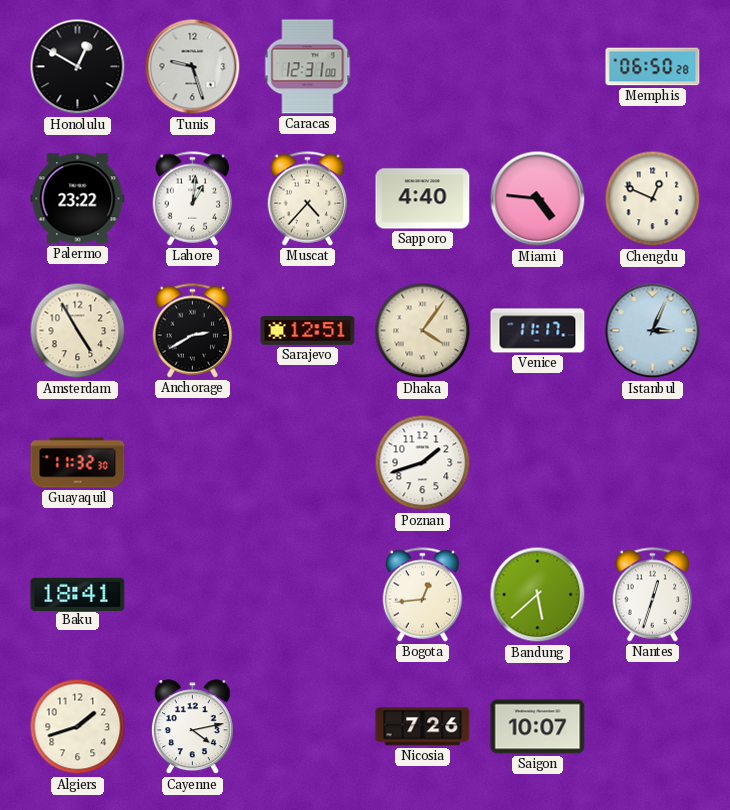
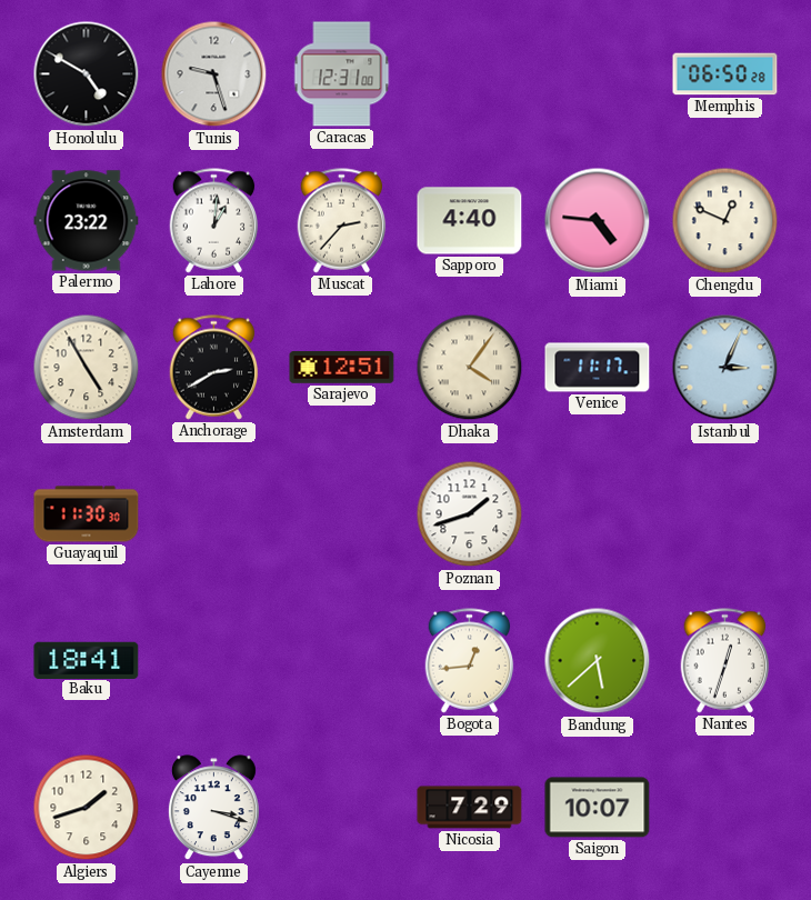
Honolulu: 12:50 -> 4:50
Muscat: 4:37 -> 2:37
Guayaquil: 11:32 -> 11:30
Cayenne: 4:13 -> 3:18
Nicosia: 7:26 -> 7:29
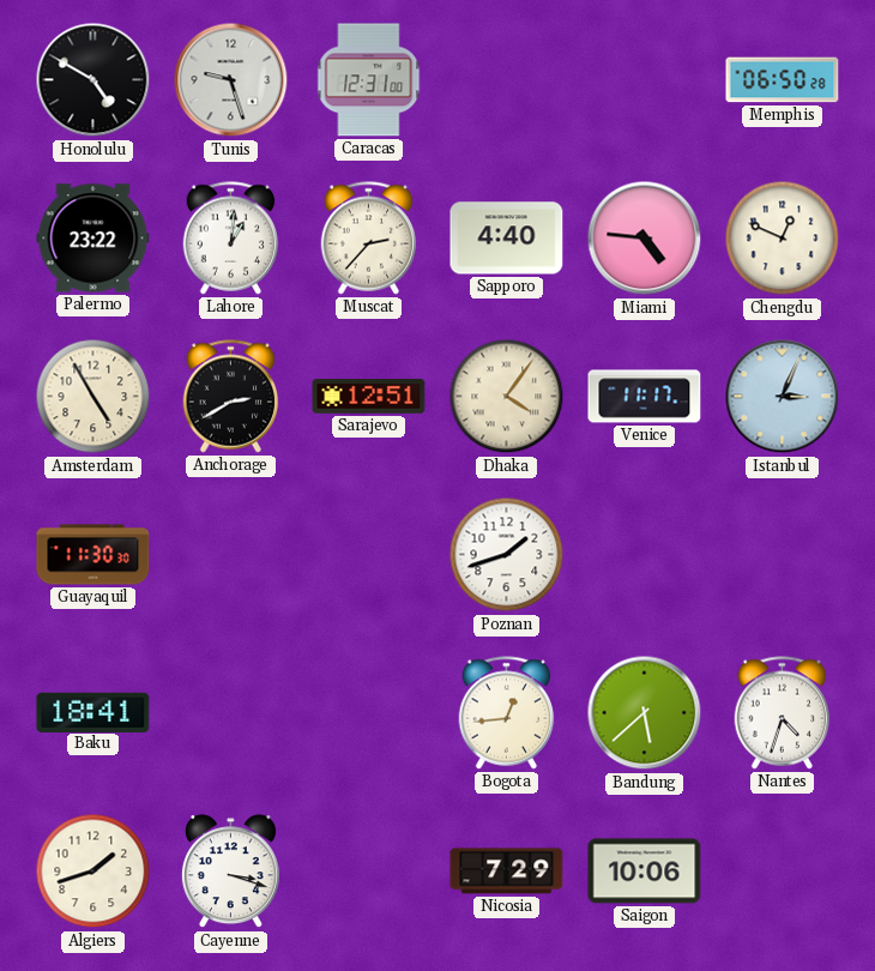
Nantes: 12:33 -> 4:33
Saigon: 10:07 -> 10:06
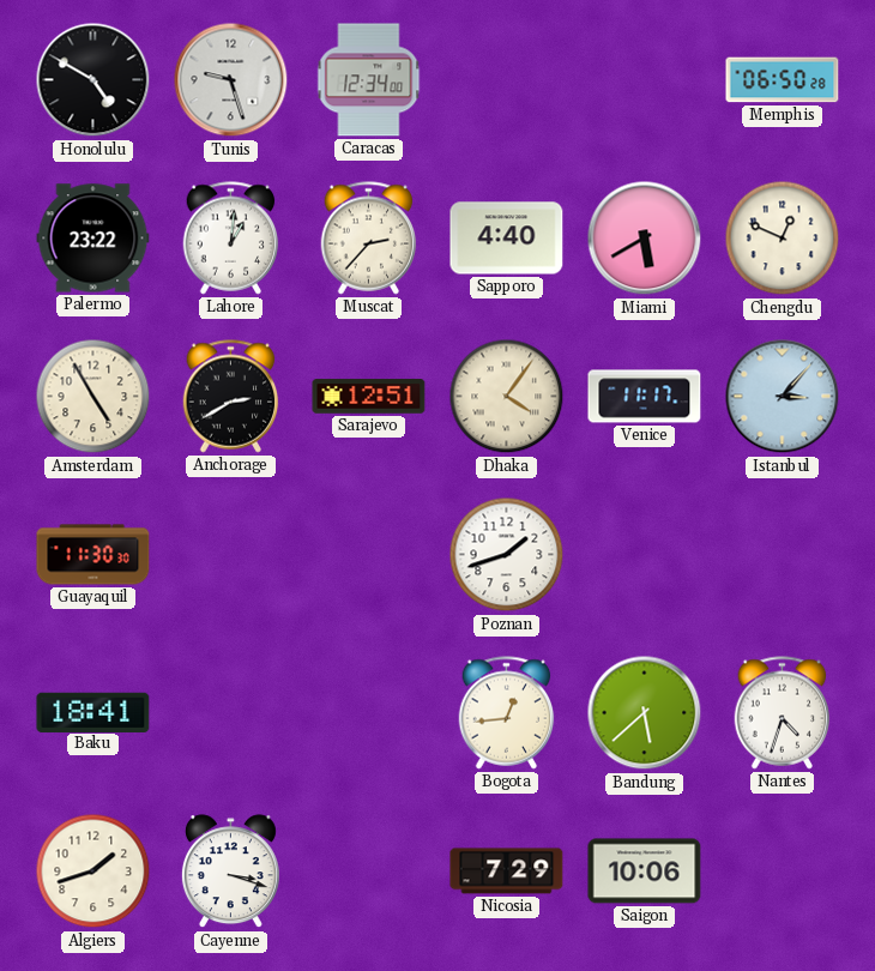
Caracas: 12:31 -> 12:34
Miami: 4:46 -> 5:40
Istanbul: 3:04 -> 3:07
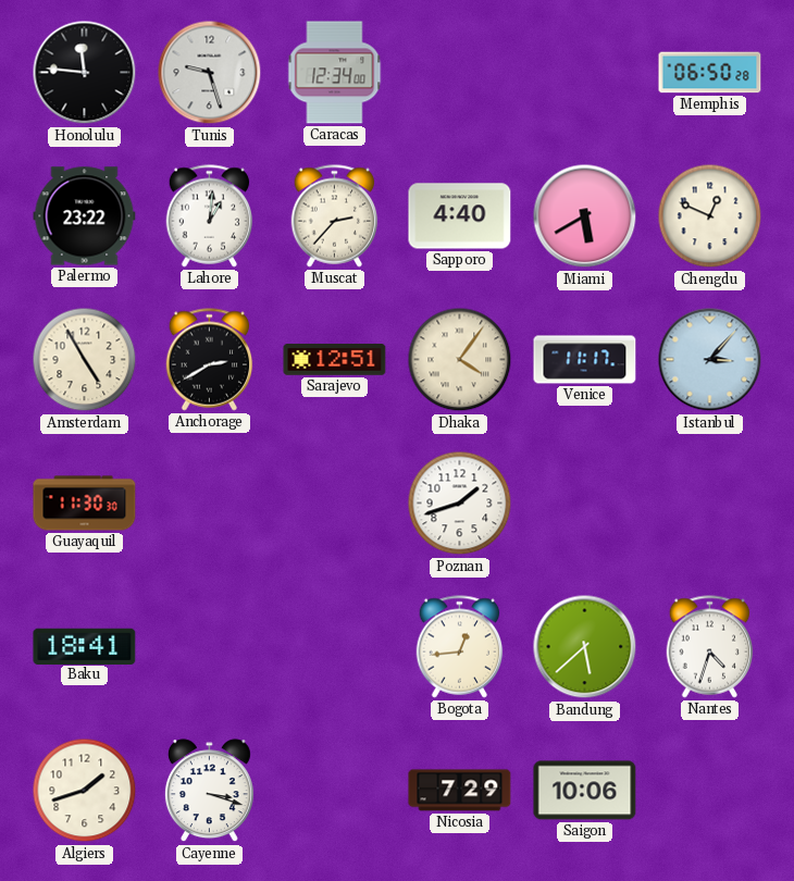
Honolulu: 4:50 -> 11:46
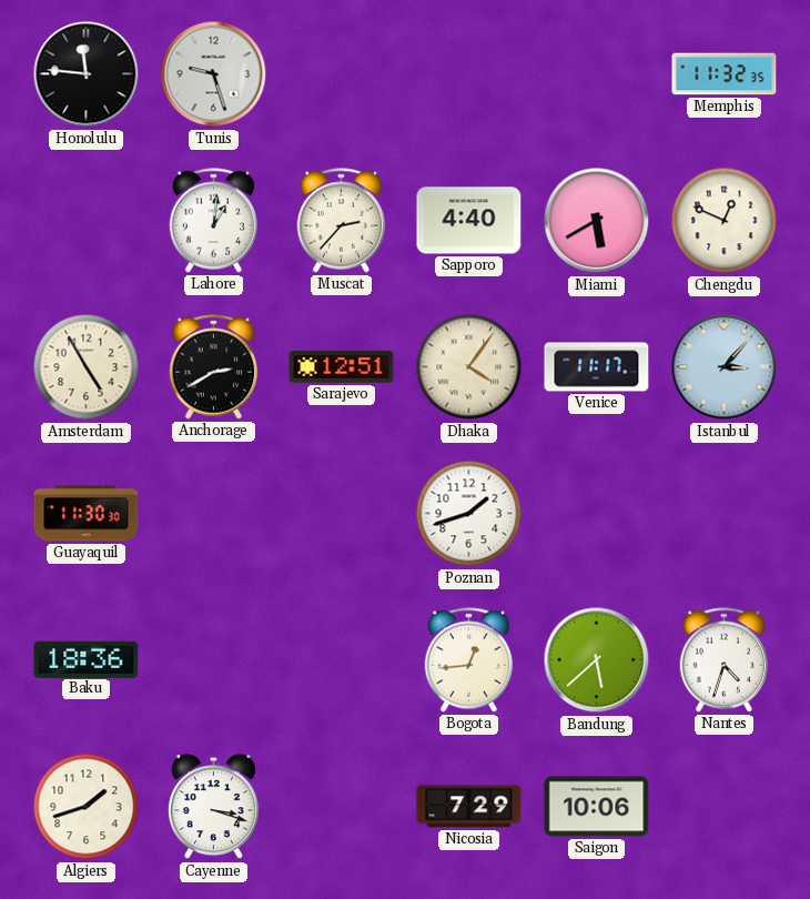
Caracas: 12:34 -> none
Memphis: 06:50 -> 11:32
Palermo: 23:22 -> none
Baku: 18:41 -> 18:36
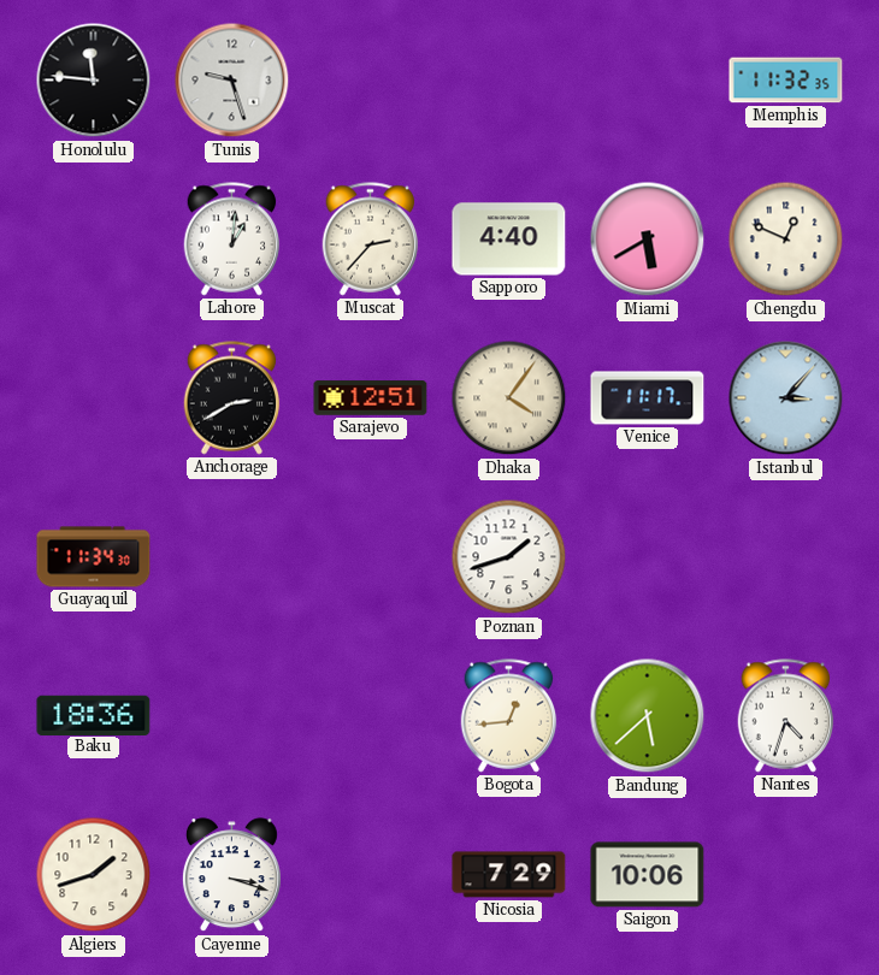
Amsterdam: 4:55 -> none
Guayaquil: 11:30 -> 11:34
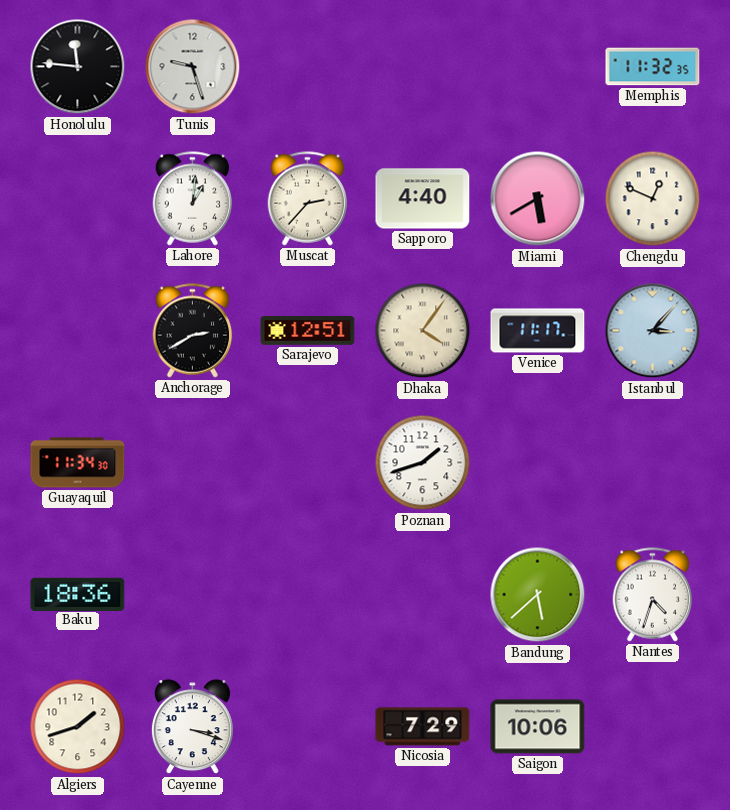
Bogota: 12:44 -> none
